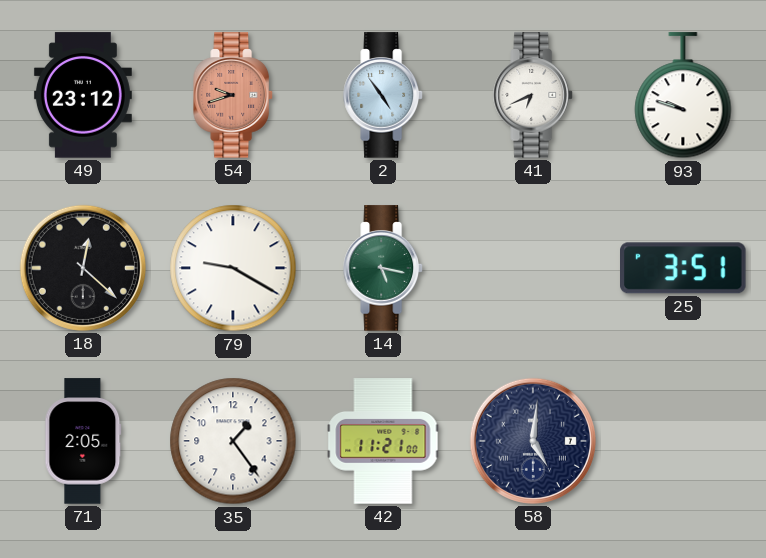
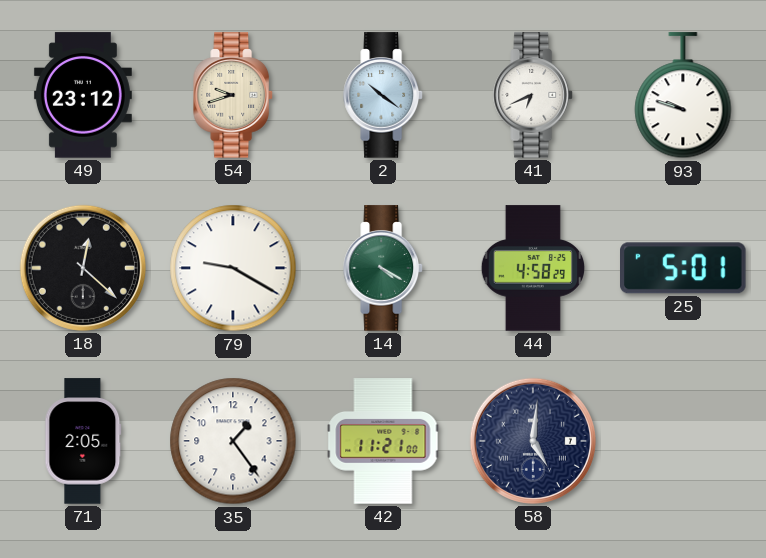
54 dial: salmon -> cream
2: 4:54 -> 10:21
14: 5:17 -> 4:20
44: none -> 4:58
25: 3:51 -> 5:01
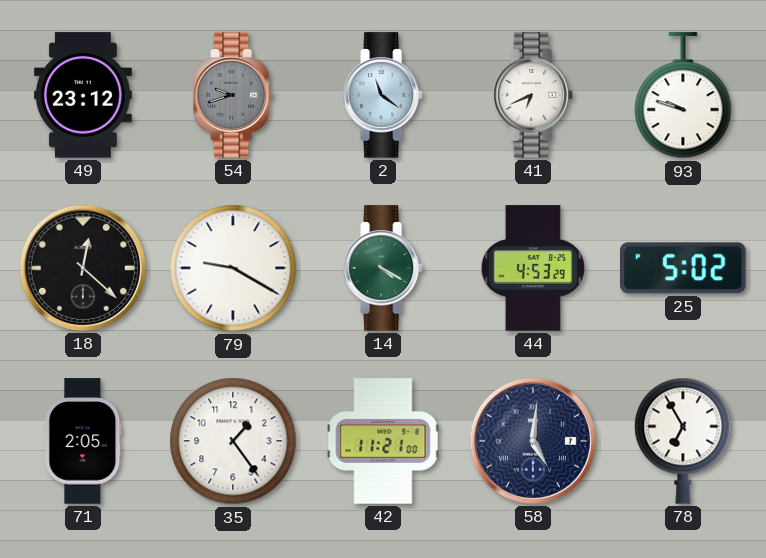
54 dial: cream -> grey
2: 10:21 -> 11:21
44: 4:58 -> 4:53
25: 5:01 -> 5:02
78: none -> 6:55
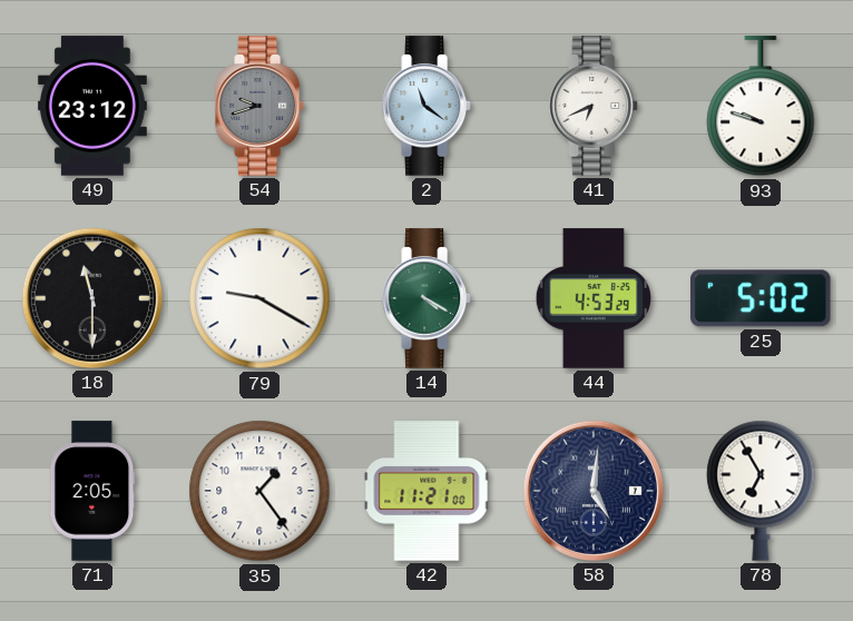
18: 12:22 -> 11:30
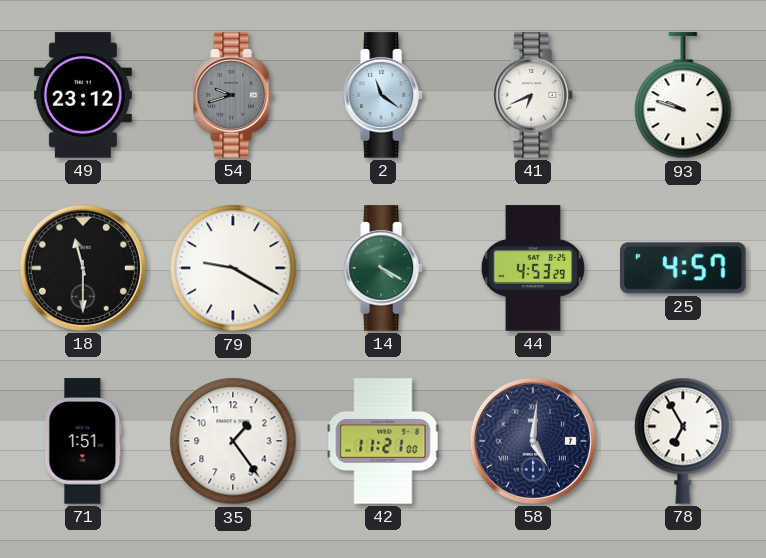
25: 5:02 -> 4:57
71: 2:05 -> 1:51
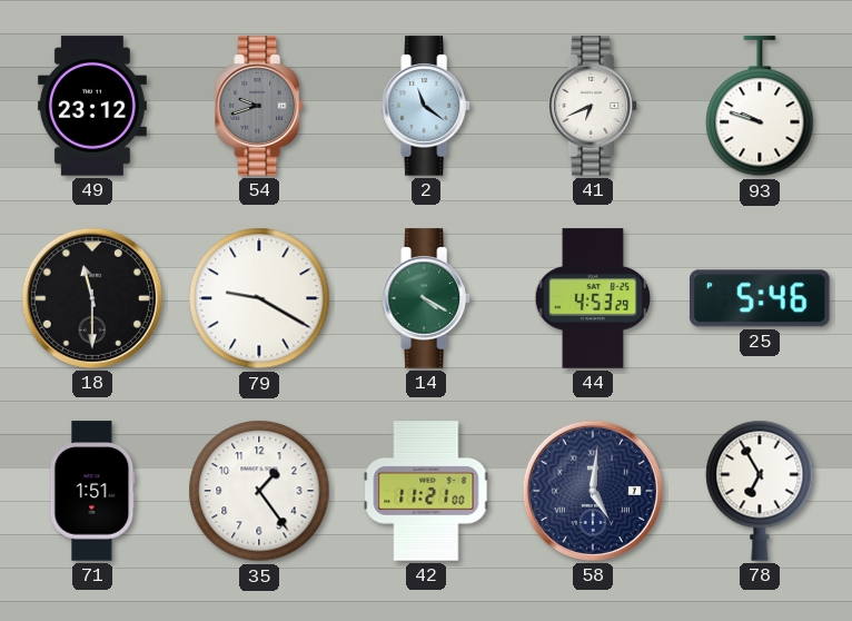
25: 4:57 -> 5:46
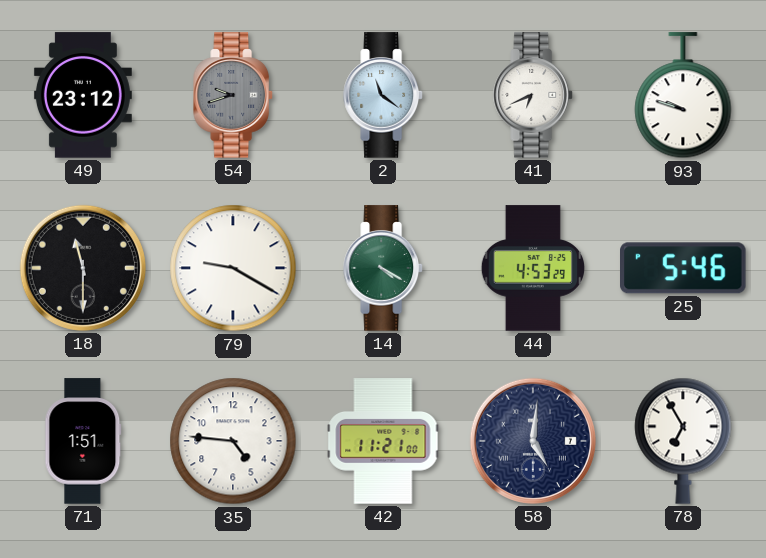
35: 1:24 -> 4:46
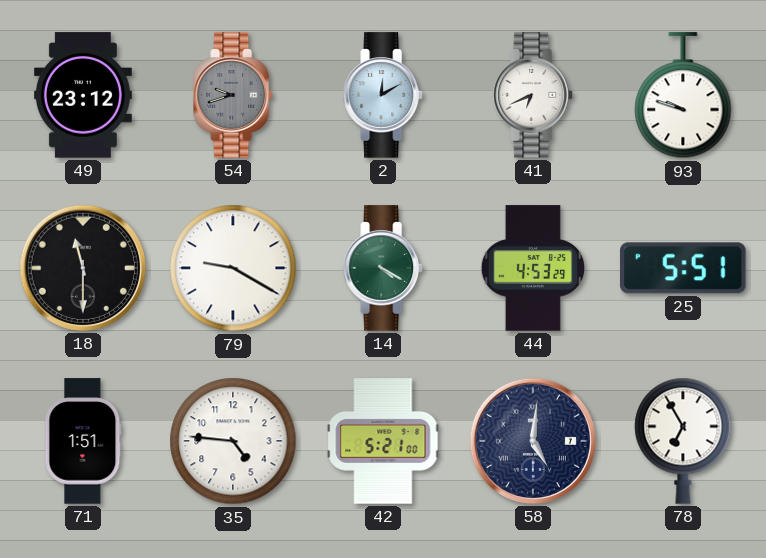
2: 11:21 -> 12:10
25: 5:46 -> 5:51
42: 11:21 -> 5:21
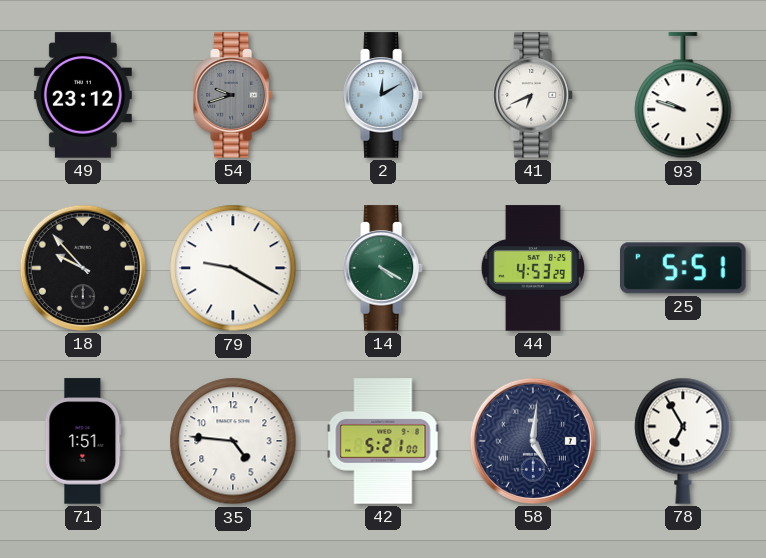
18: 11:30 -> 9:53
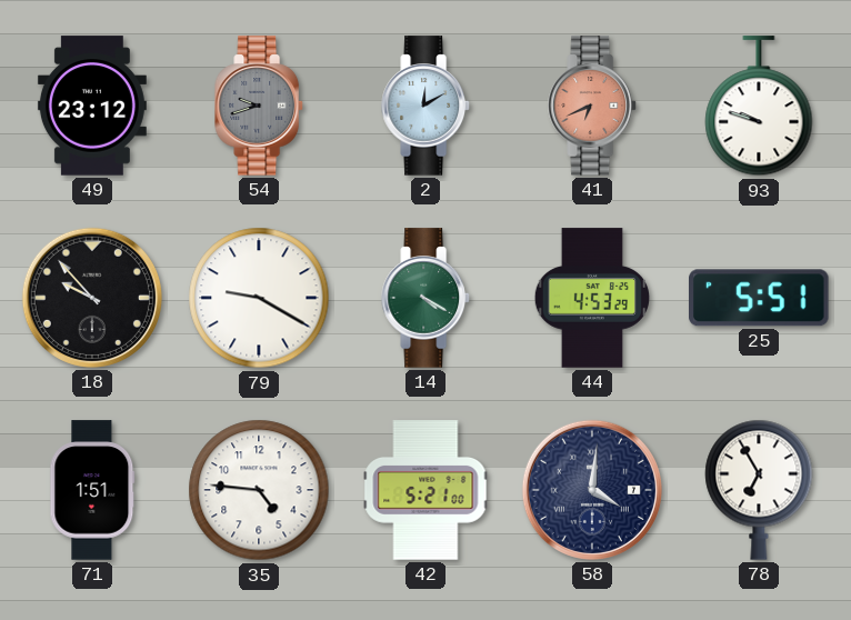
41 dial: white -> salmon
58: 5:01 -> 4:01
